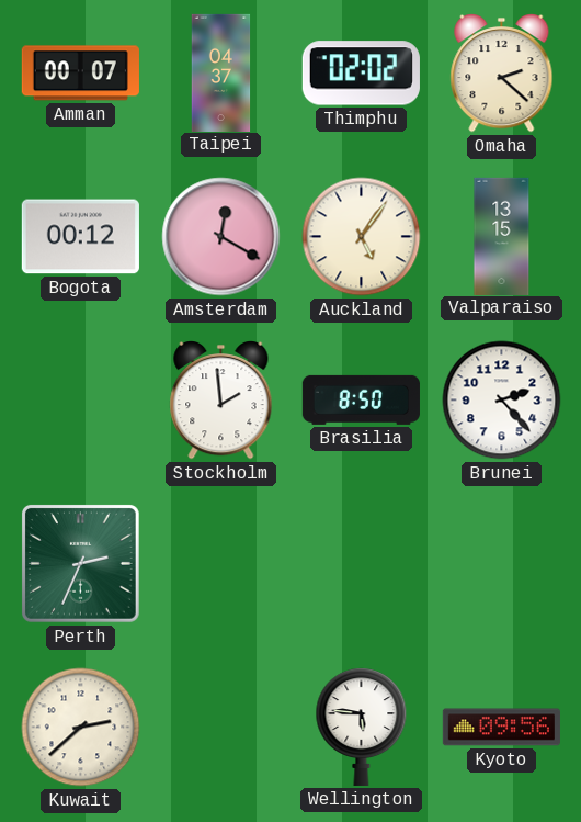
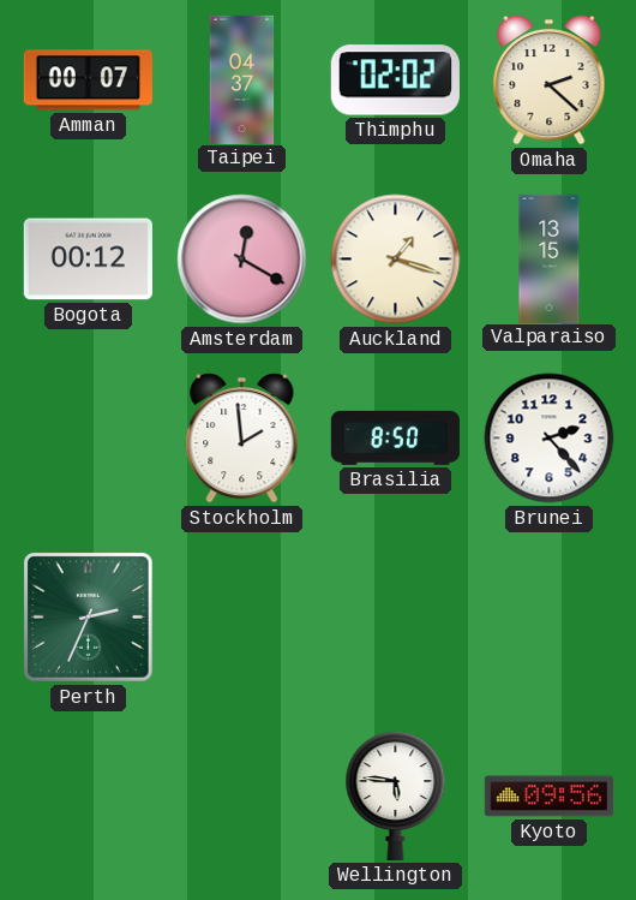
Auckland: 5:06 -> 1:18
Kuwait: 2:38 -> none
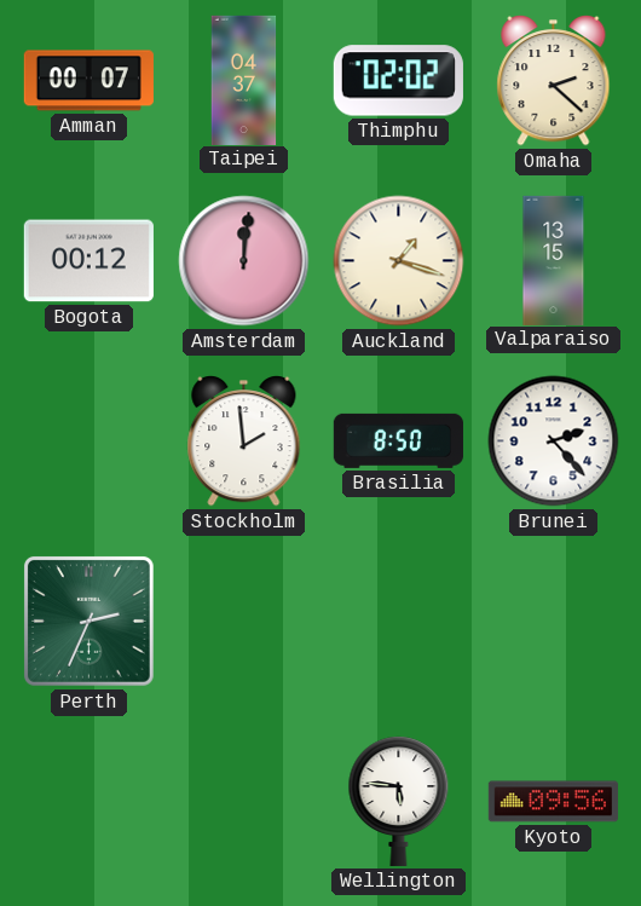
Amsterdam: 12:20 -> 12:01
